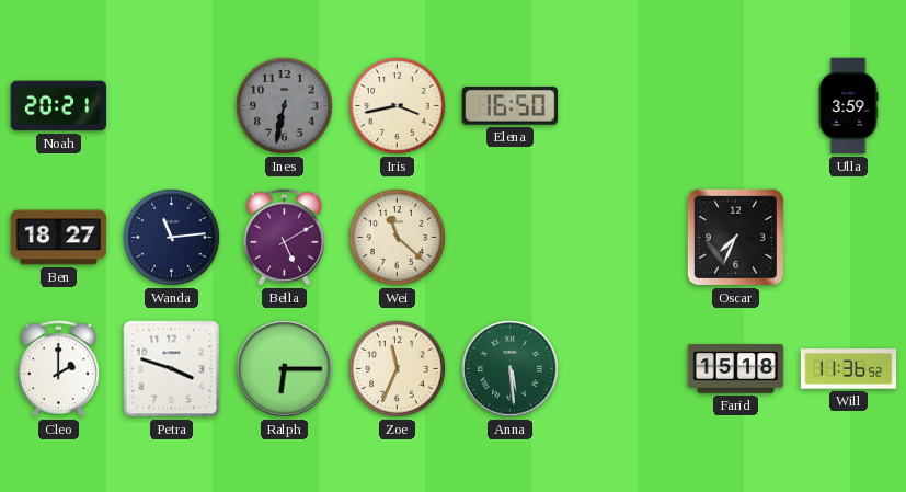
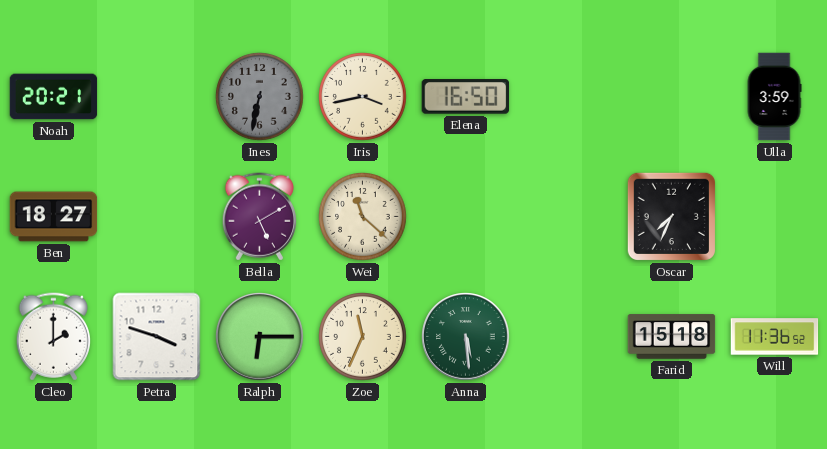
Wanda: 11:14 -> none
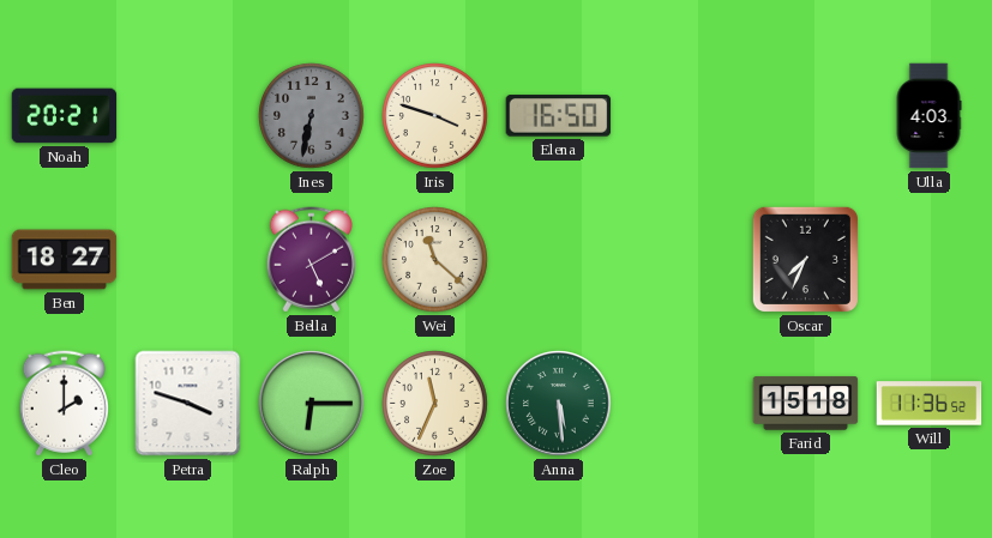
Iris: 3:43 -> 3:48
Ulla: 3:59 -> 4:03
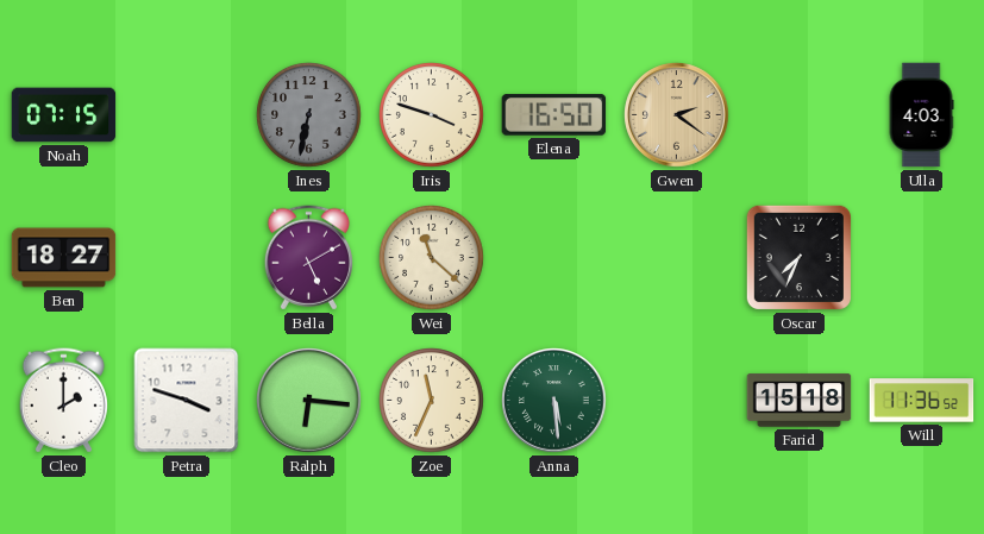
Noah: 20:21 -> 07:15
Gwen: none -> 2:21
Ralph: 6:15 -> 6:16
